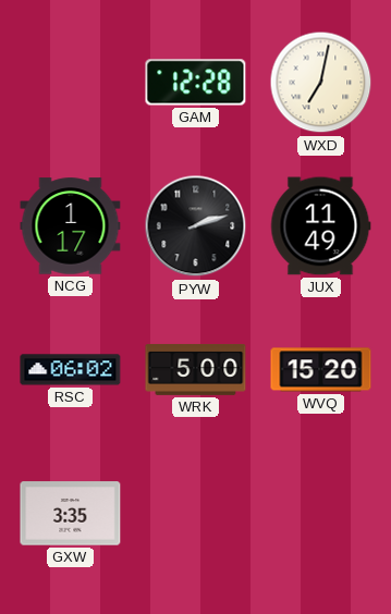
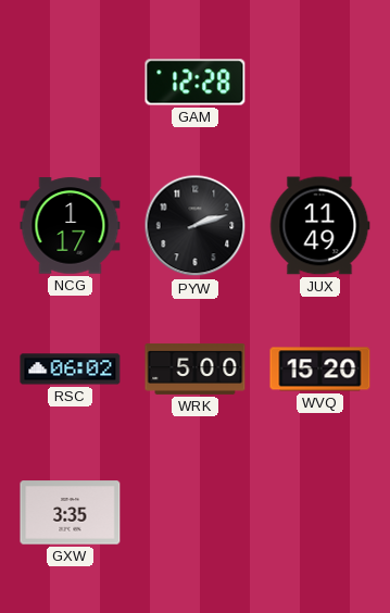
WXD: 7:02 -> none
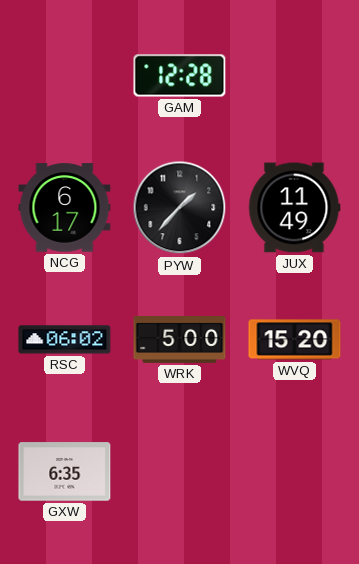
NCG: 1:17 -> 6:17
PYW: 2:12 -> 1:37
GXW: 3:35 -> 6:35
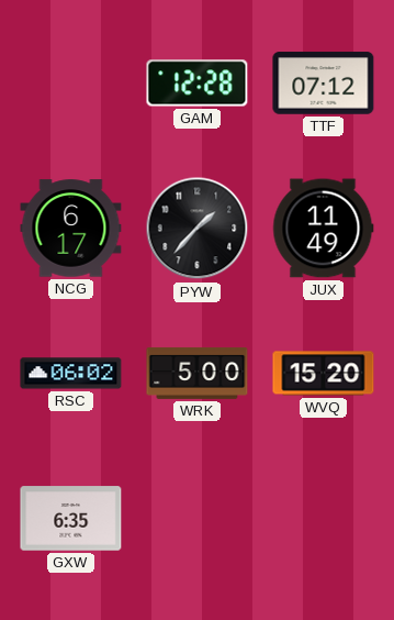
TTF: none -> 07:12
